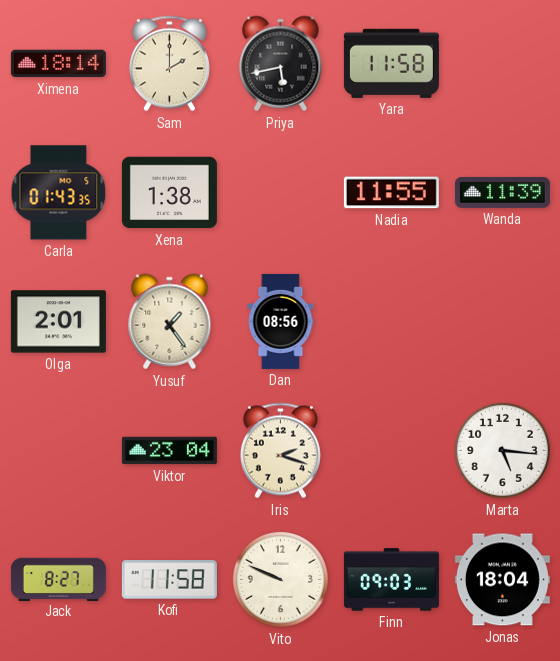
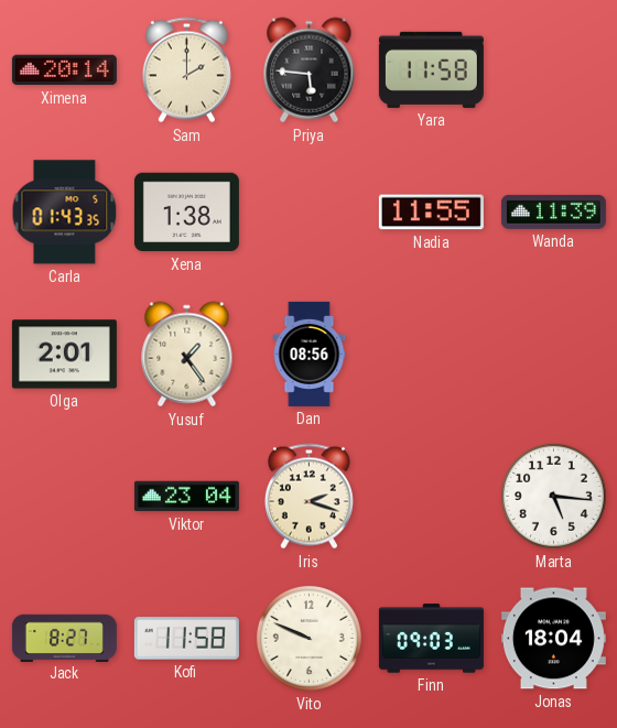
Ximena: 18:14 -> 20:14
Priya: 5:43 -> 5:46
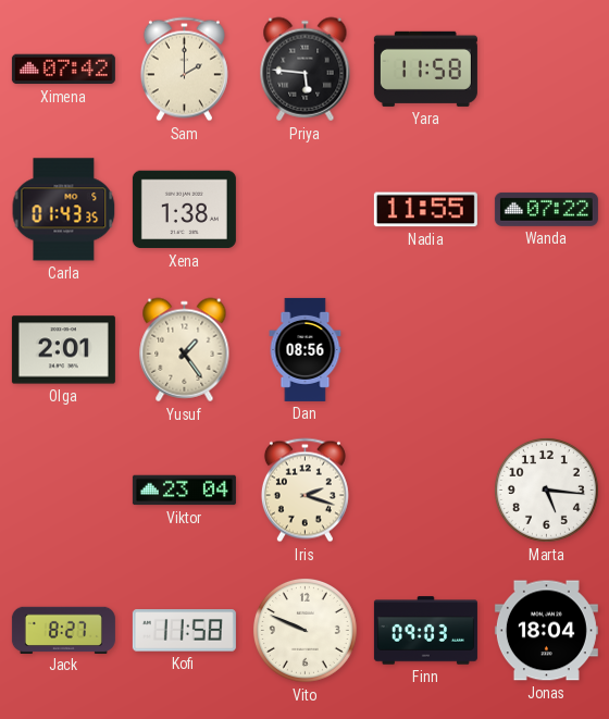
Ximena: 20:14 -> 07:42
Wanda: 11:39 -> 07:22
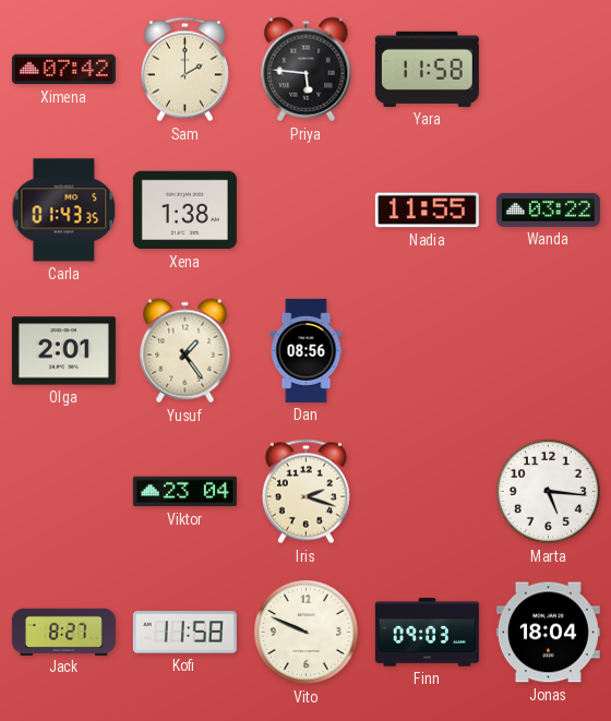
Wanda: 07:22 -> 03:22
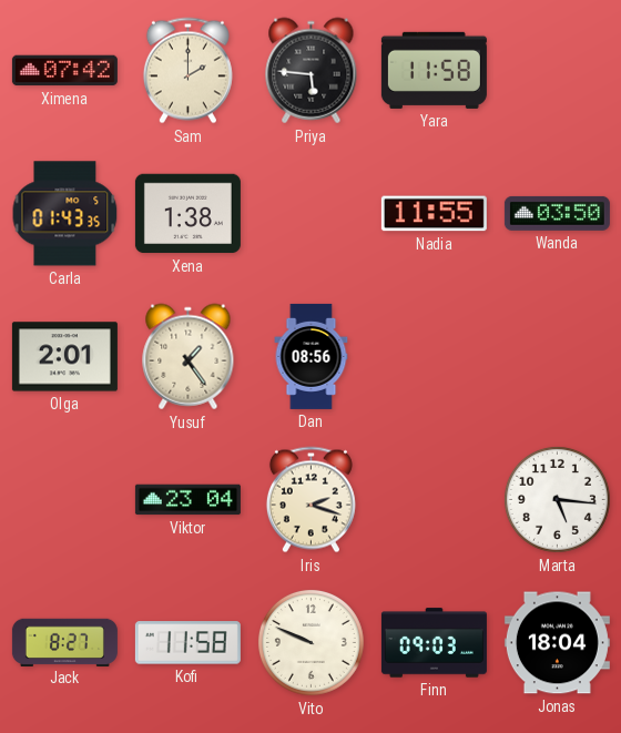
Wanda: 03:22 -> 03:50
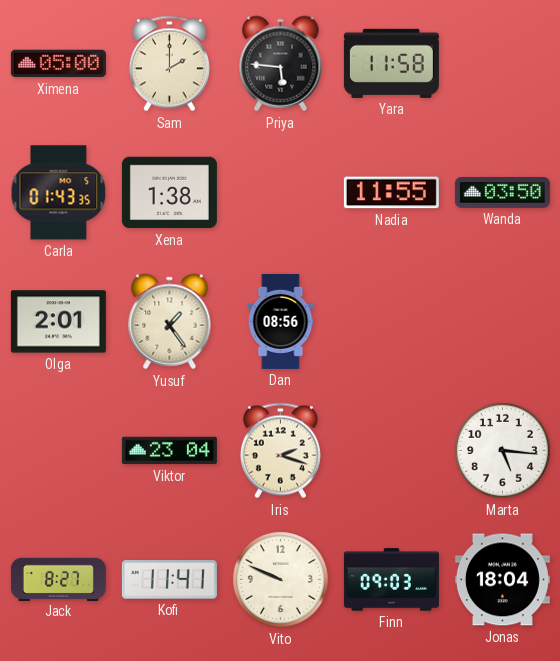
Ximena: 07:42 -> 05:00
Kofi: 11:58 -> 11:41
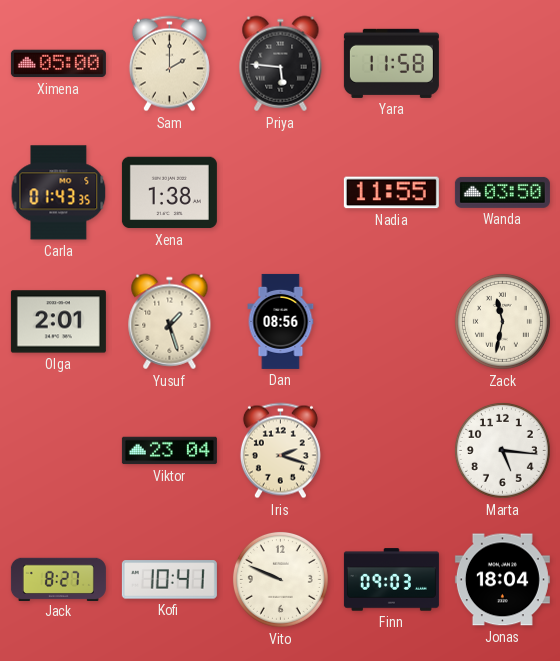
Yusuf: 1:24 -> 1:27
Zack: none -> 11:32
Kofi: 11:41 -> 10:41
